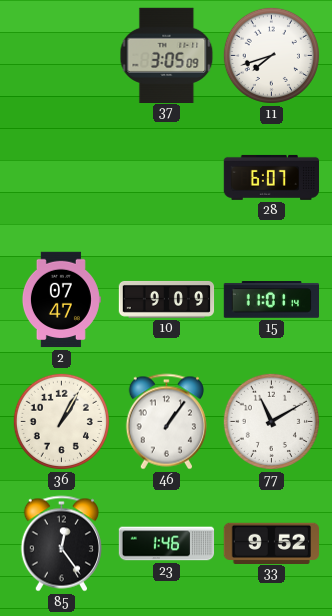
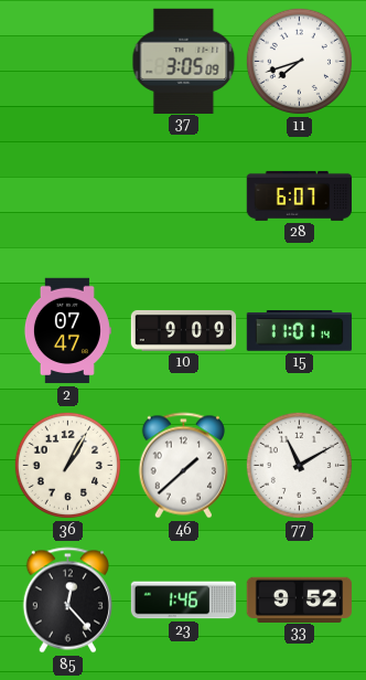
46: 1:06 -> 1:38
85: 12:24 -> 12:23
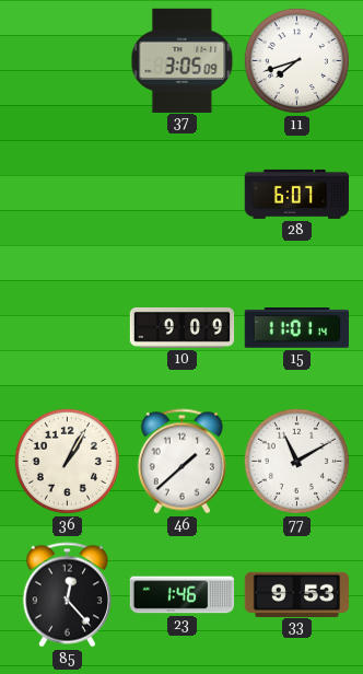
2: 07:47 -> none
33: 9:52 -> 9:53
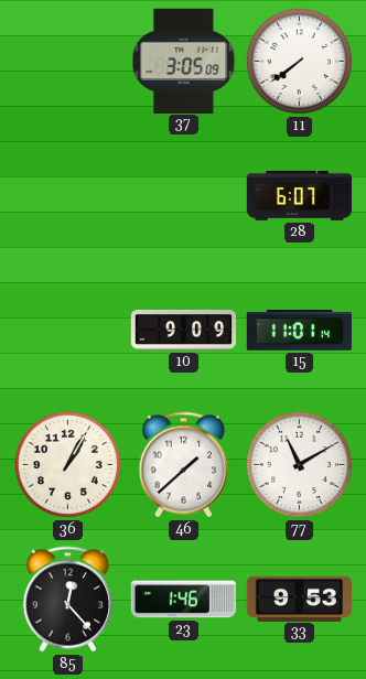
11: 7:42 -> 7:39
